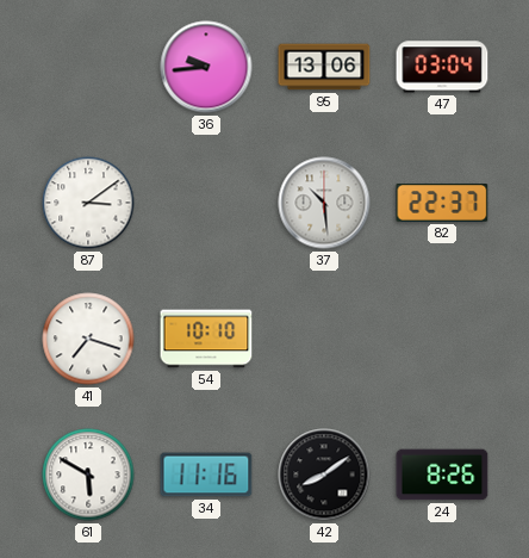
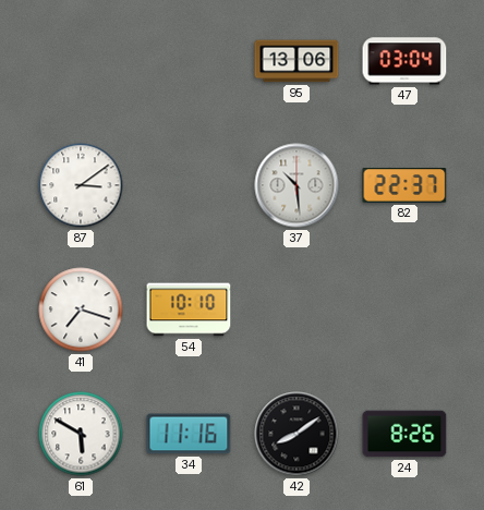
36: 9:44 -> none
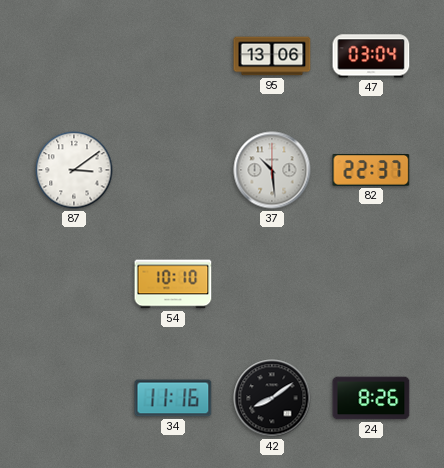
41: 7:18 -> none
61: 5:50 -> none
